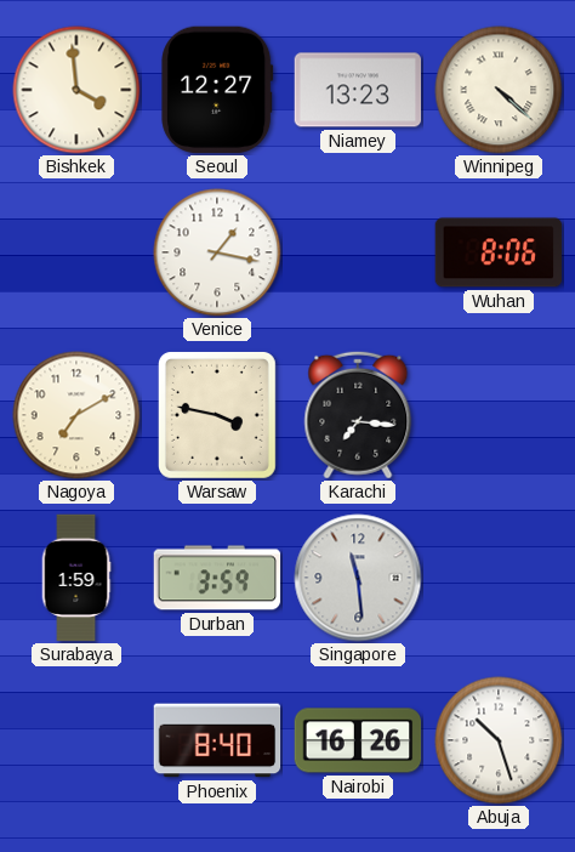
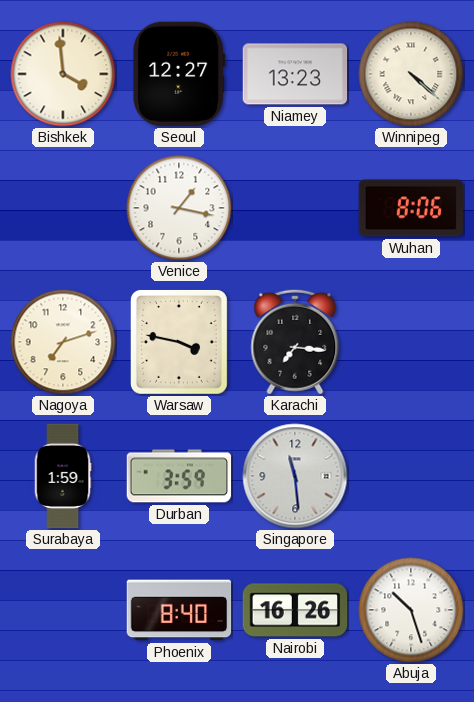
Nagoya: 7:10 -> 7:12
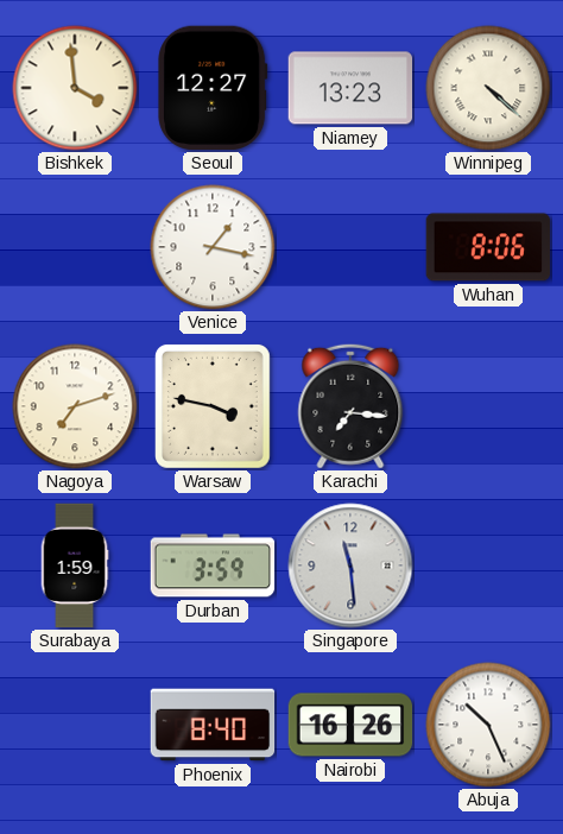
Abuja: 10:27 -> 10:26
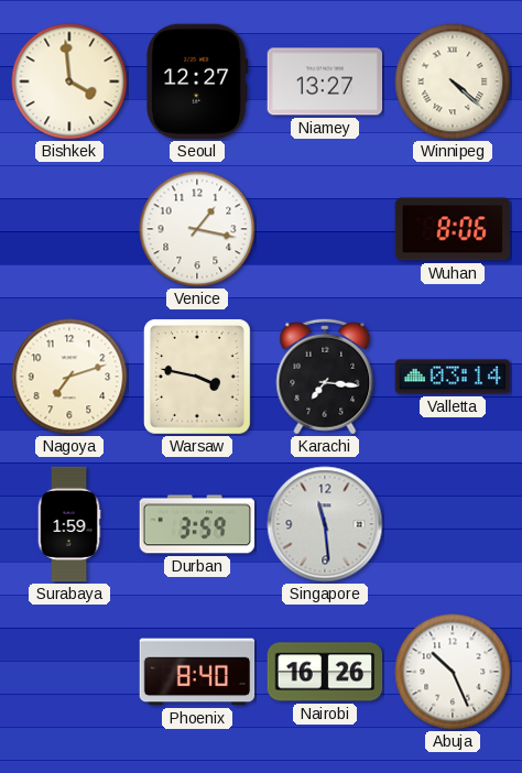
Niamey: 13:23 -> 13:27
Valletta: none -> 03:14
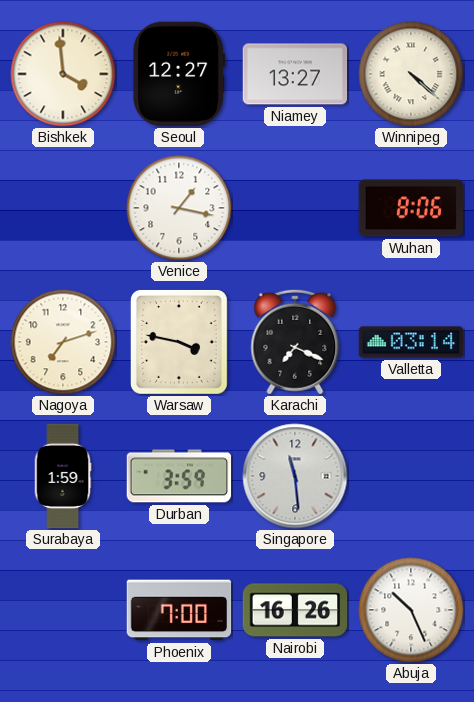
Karachi: 7:16 -> 7:19
Phoenix: 8:40 -> 7:00
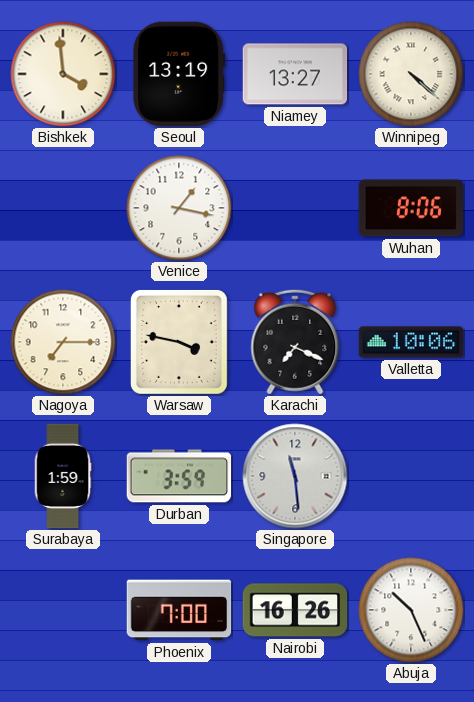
Seoul: 12:27 -> 13:19
Nagoya: 7:12 -> 7:15
Valletta: 03:14 -> 10:06
